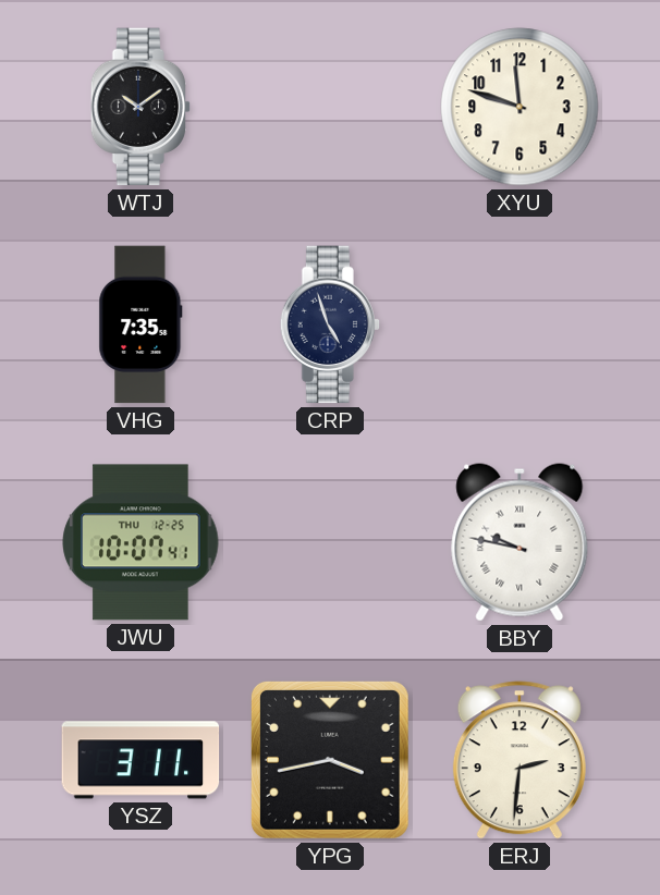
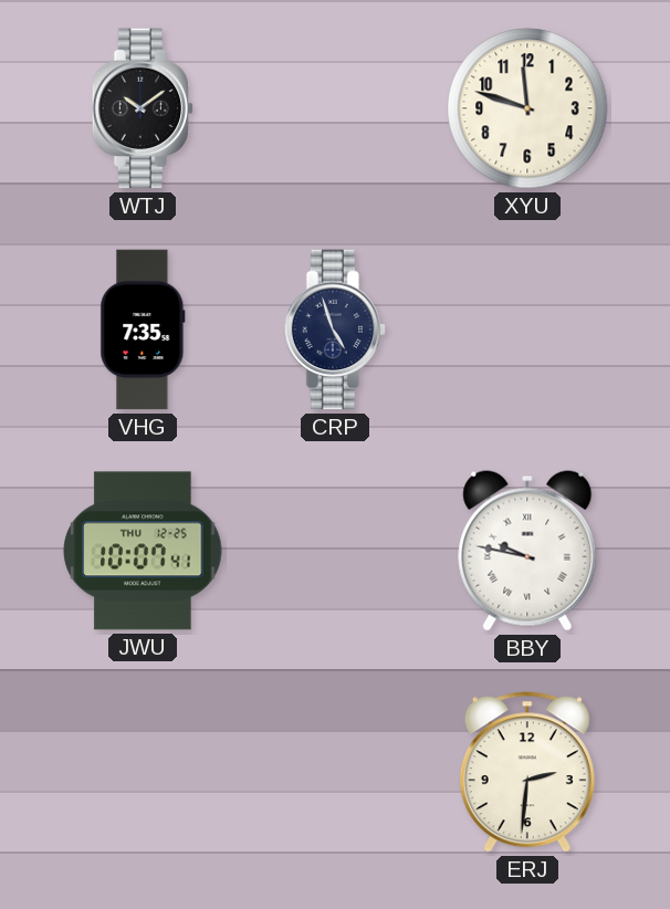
YSZ: 3:11 -> none
YPG: 3:43 -> none
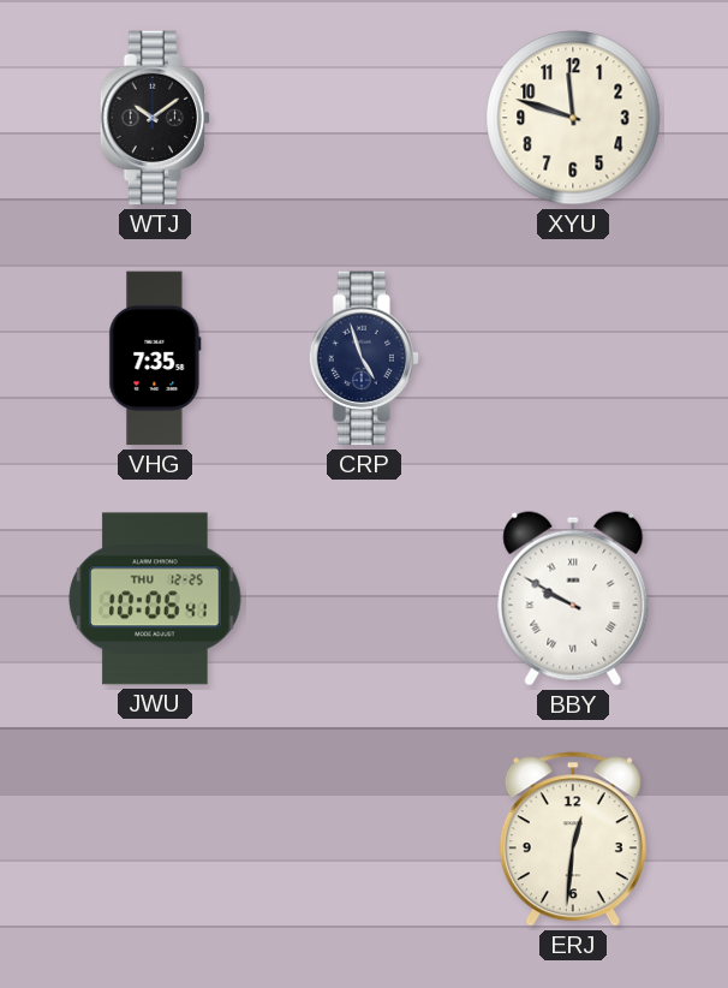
JWU: 10:07 -> 10:06
BBY: 9:47 -> 9:50
ERJ: 2:31 -> 12:31
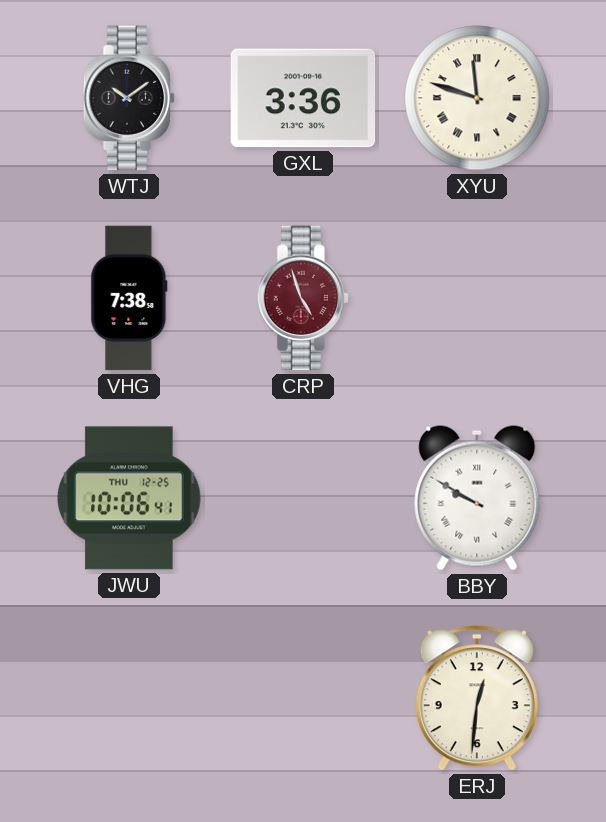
GXL: none -> 3:36
XYU numerals: Arabic -> Roman
VHG: 7:35 -> 7:38
CRP dial: navy -> burgundy
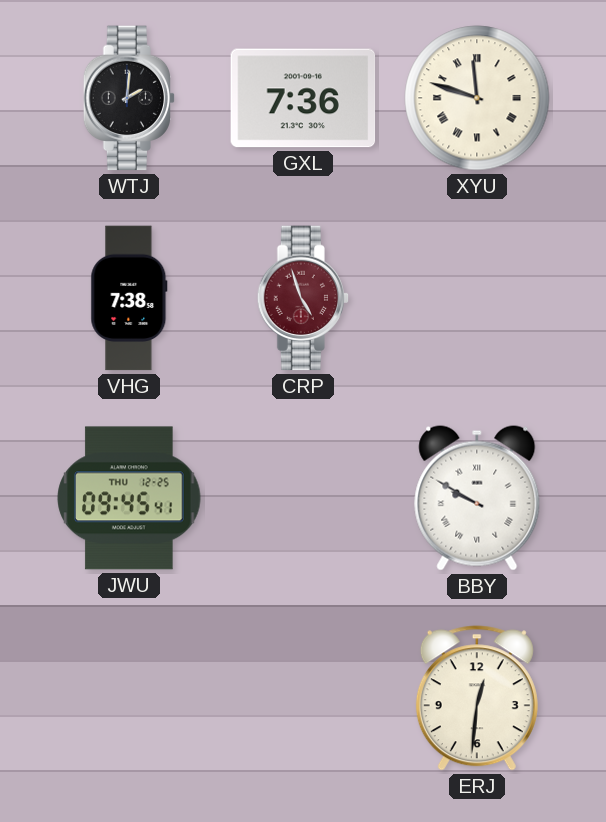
WTJ: 10:09 -> 2:01
GXL: 3:36 -> 7:36
JWU: 10:06 -> 09:45
